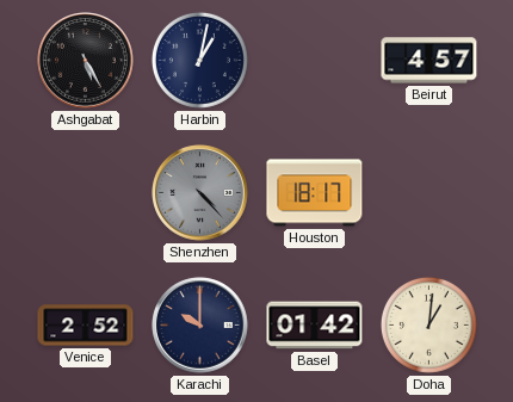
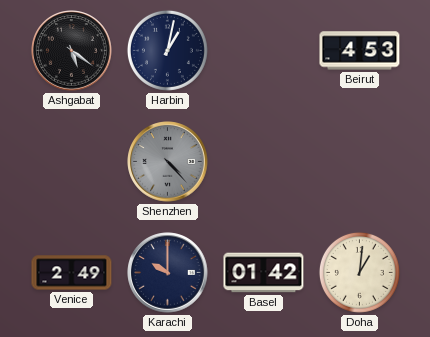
Ashgabat: 5:25 -> 5:21
Beirut: 4:57 -> 4:53
Houston: 18:17 -> none
Venice: 2:52 -> 2:49
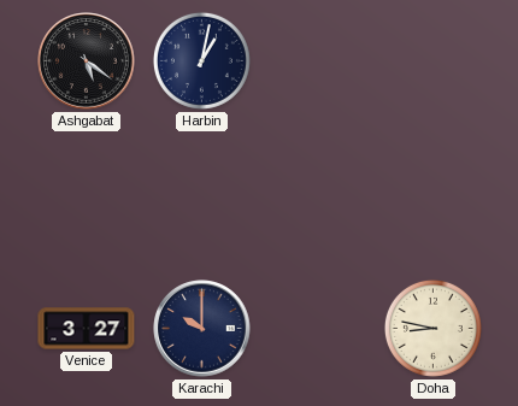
Beirut: 4:53 -> none
Shenzhen: 4:23 -> none
Venice: 2:49 -> 3:27
Basel: 01:42 -> none
Doha: 1:01 -> 8:47
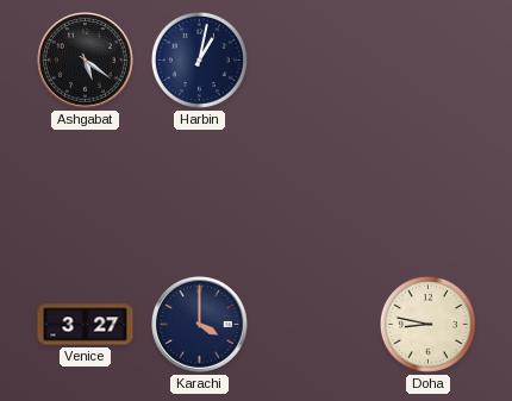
Karachi: 10:00 -> 4:00
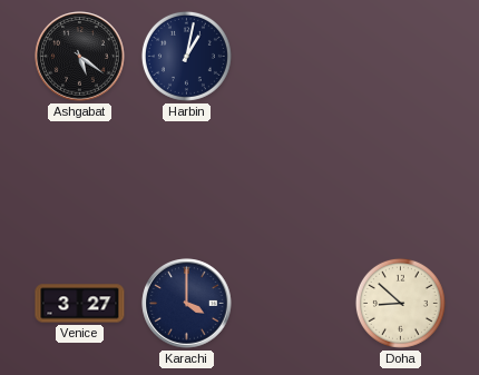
Doha: 8:47 -> 8:52
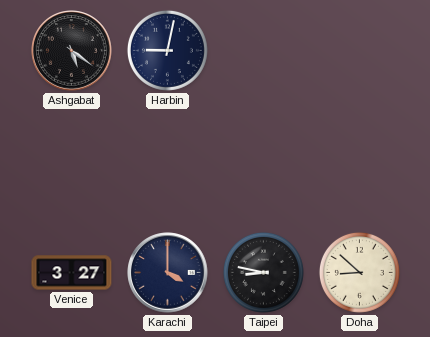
Harbin: 1:02 -> 9:02
Taipei: none -> 8:47
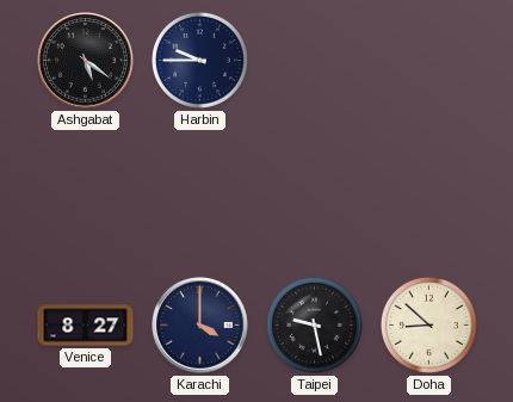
Harbin: 9:02 -> 9:45
Venice: 3:27 -> 8:27
Taipei: 8:47 -> 9:28
